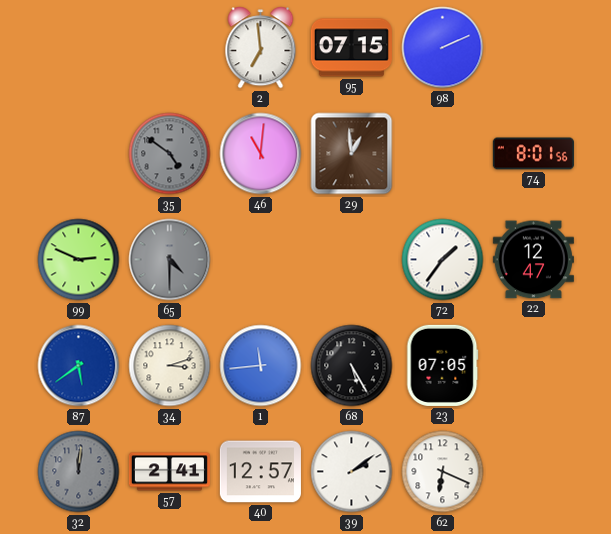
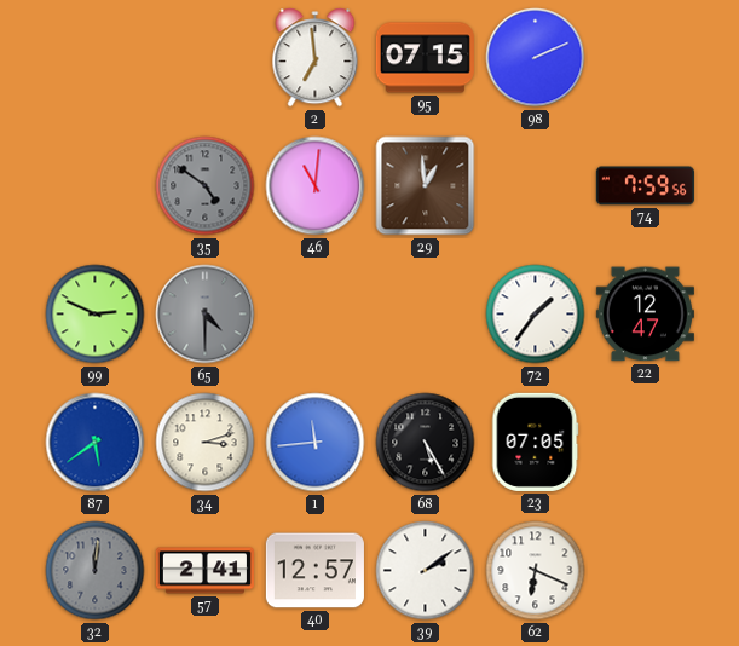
74: 8:01 -> 7:59
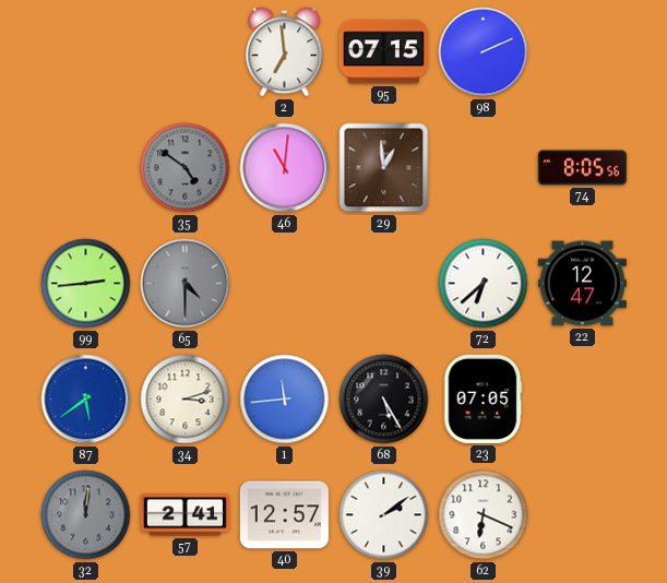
74: 7:59 -> 8:05
99: 2:49 -> 2:44
72: 1:36 -> 6:38
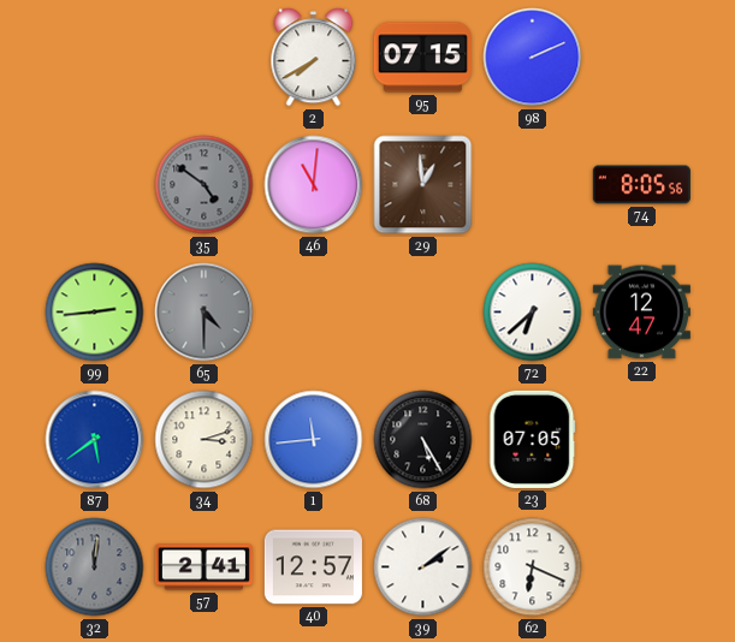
2: 6:59 -> 7:40
